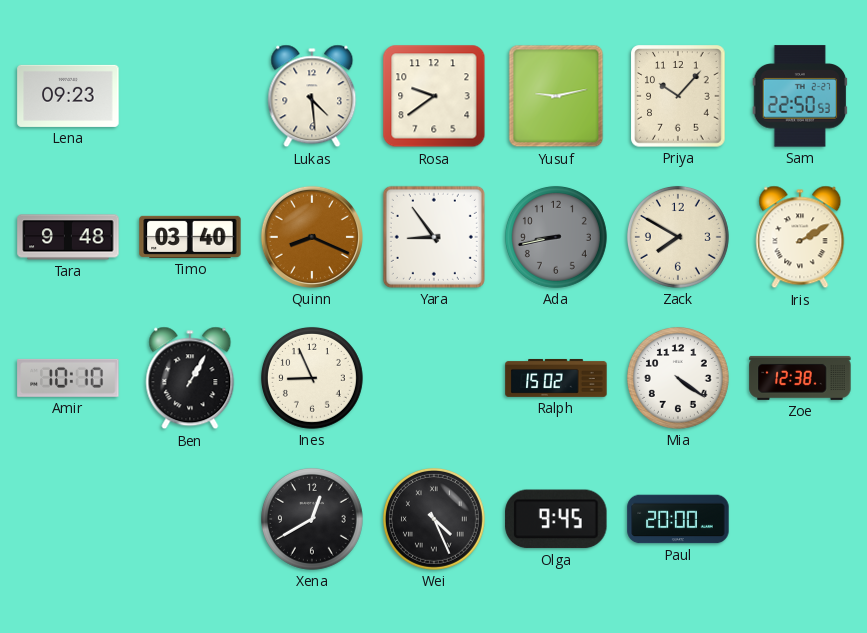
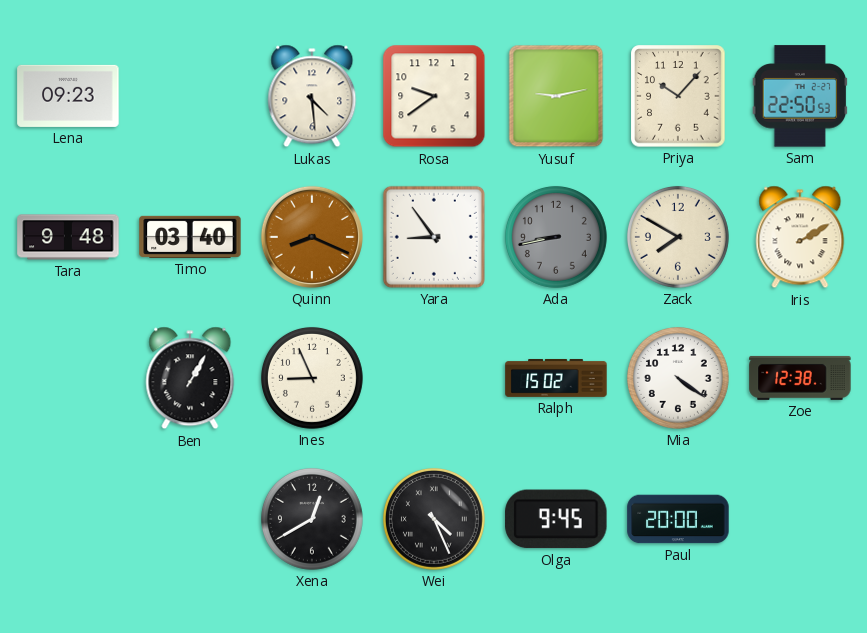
Amir: 10:10 -> none
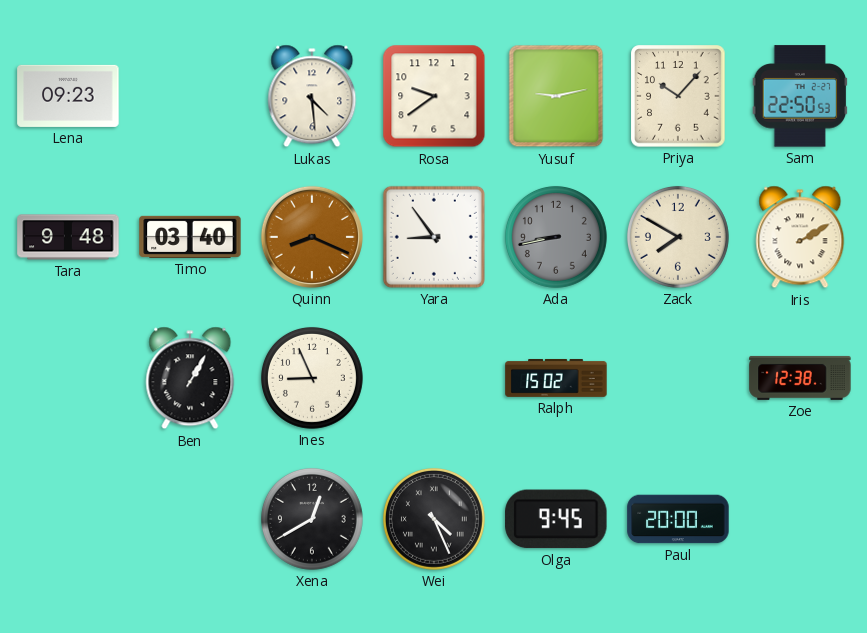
Mia: 4:21 -> none
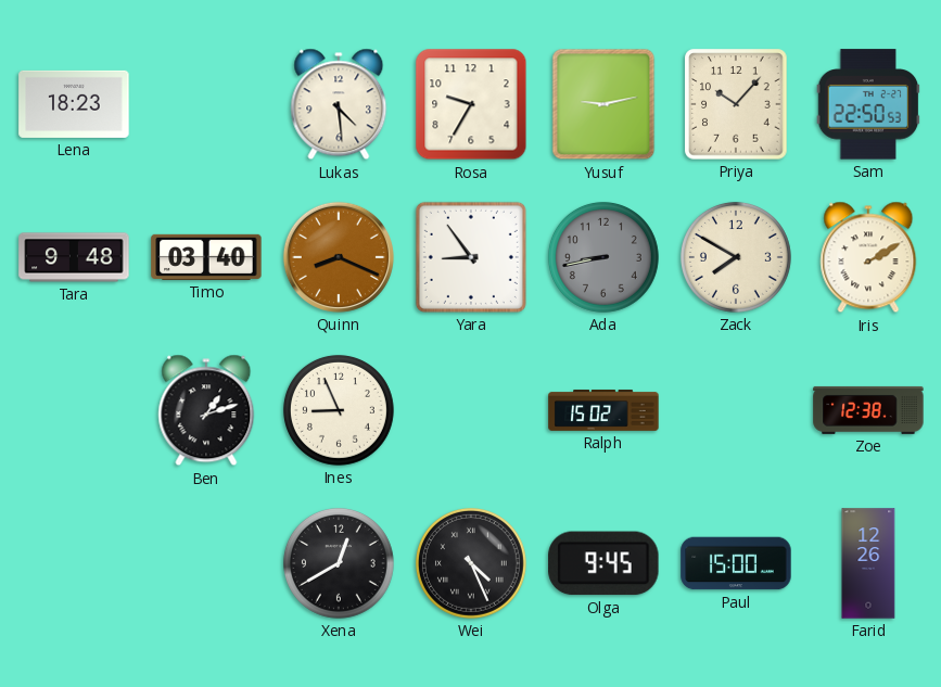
Lena: 09:23 -> 18:23
Rosa: 9:39 -> 9:35
Ben: 1:05 -> 1:12
Paul: 20:00 -> 15:00
Farid: none -> 12:26
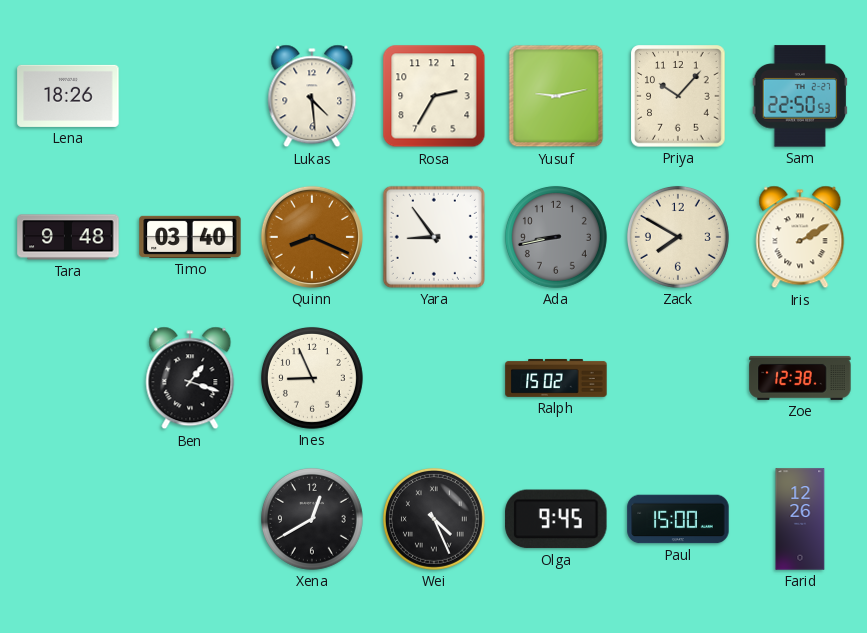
Lena: 18:23 -> 18:26
Rosa: 9:35 -> 2:35
Ben: 1:12 -> 1:18
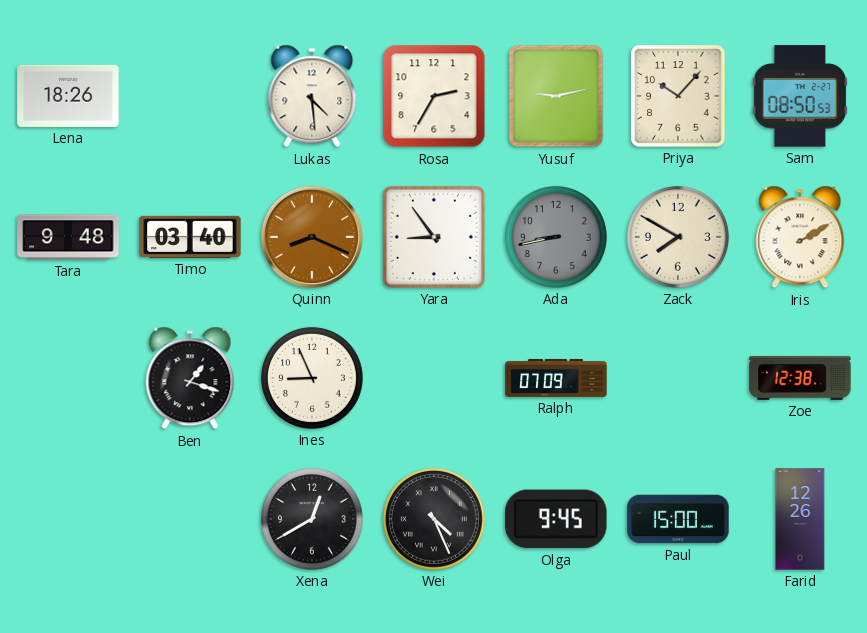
Sam: 22:50 -> 08:50
Ralph: 15:02 -> 07:09
